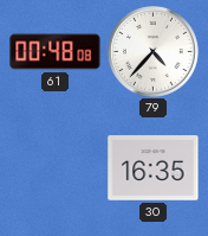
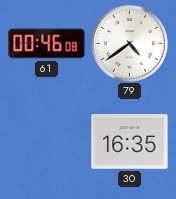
61: 00:48 -> 00:46
79: 4:37 -> 4:39
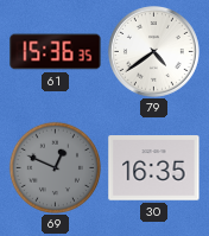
61: 00:46 -> 15:36
69: none -> 12:49
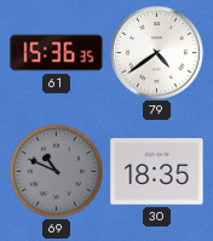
69: 12:49 -> 10:49
30: 16:35 -> 18:35
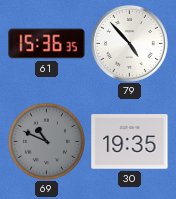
79: 4:39 -> 4:53
30: 18:35 -> 19:35
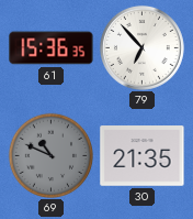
79: 4:53 -> 6:53
30: 19:35 -> 21:35
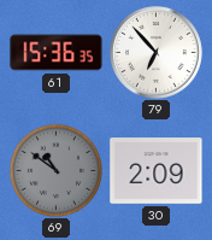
69: 10:49 -> 10:51
30: 21:35 -> 2:09
